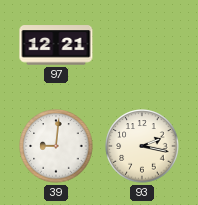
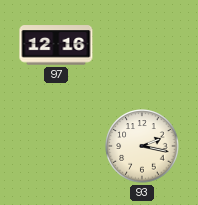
97: 12:21 -> 12:16
39: 9:01 -> none
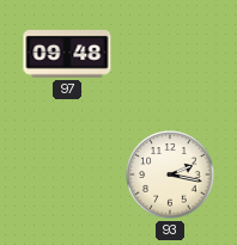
97: 12:16 -> 09:48
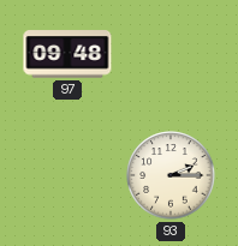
93: 2:17 -> 2:15
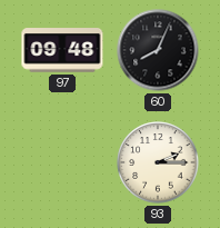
60: none -> 8:04
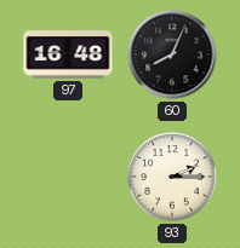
97: 09:48 -> 16:48
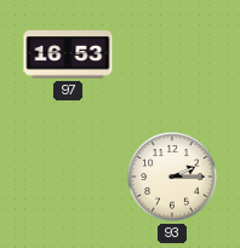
97: 16:48 -> 16:53
60: 8:04 -> none
